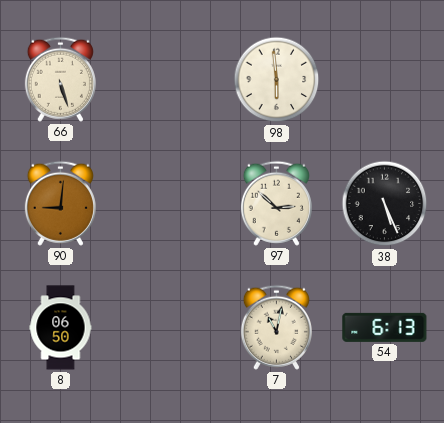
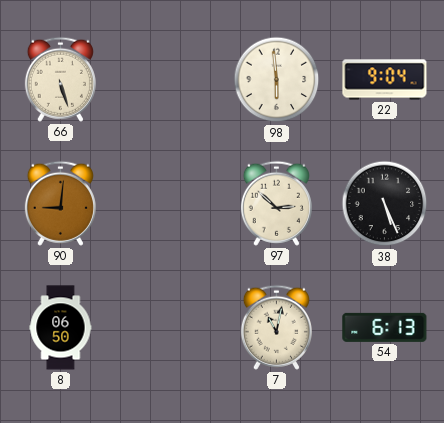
22: none -> 9:04
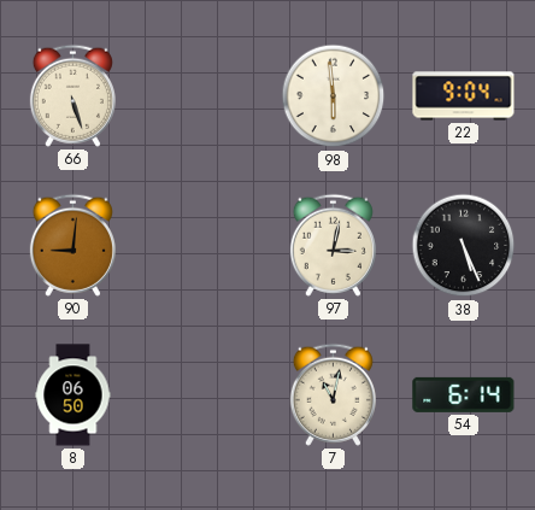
97: 2:52 -> 3:02
54: 6:13 -> 6:14
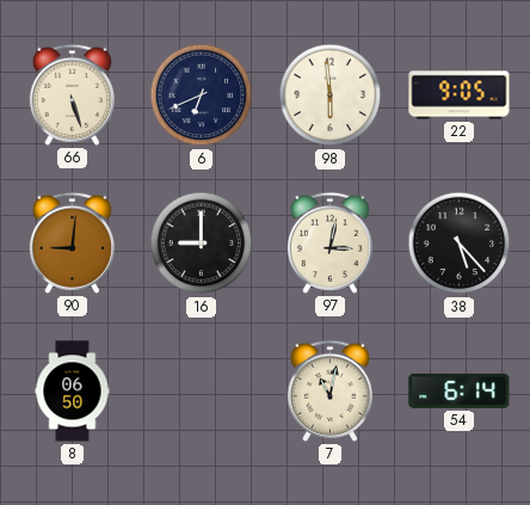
6: none -> 6:41
22: 9:04 -> 9:05
16: none -> 9:00
38: 5:26 -> 5:23
